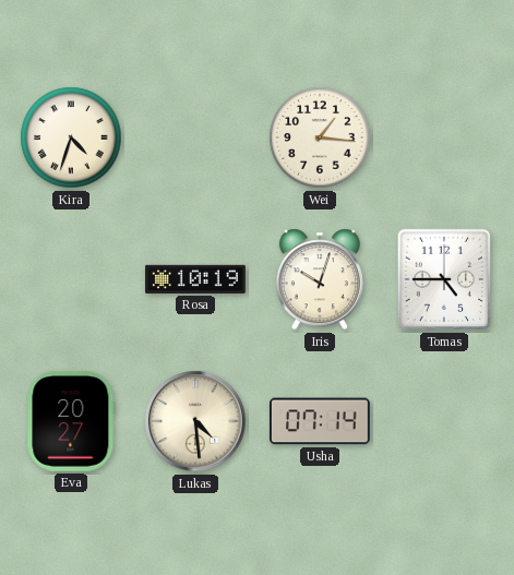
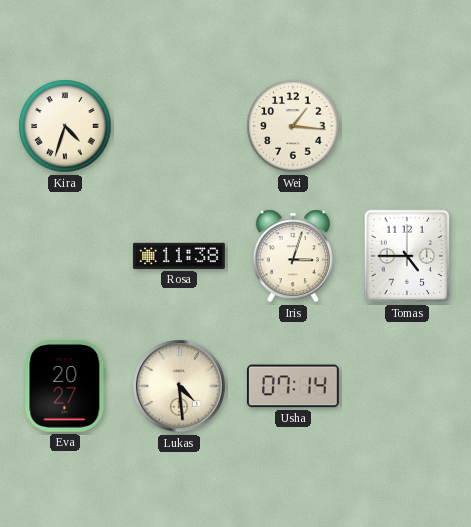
Rosa: 10:19 -> 11:38
Iris: 10:03 -> 3:03
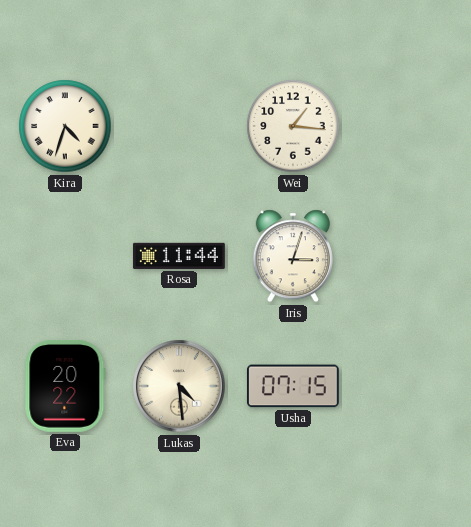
Rosa: 11:38 -> 11:44
Tomas: 4:45 -> none
Eva: 20:27 -> 20:22
Usha: 07:14 -> 07:15
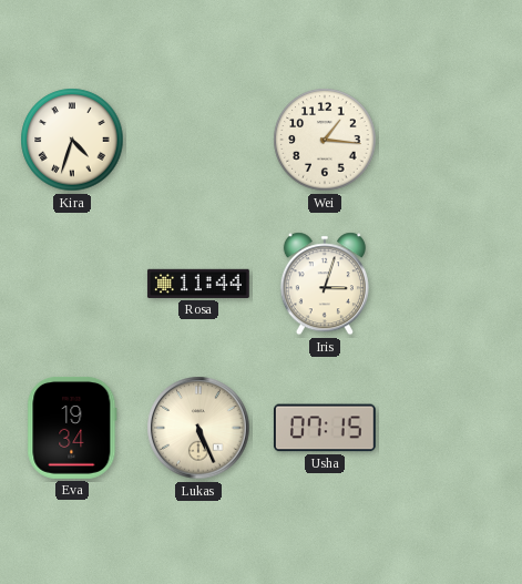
Eva: 20:22 -> 19:34
Lukas: 4:29 -> 5:26
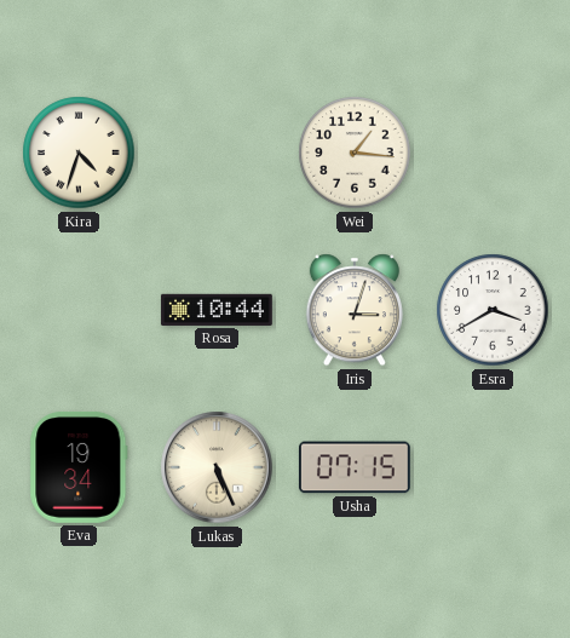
Rosa: 11:44 -> 10:44
Esra: none -> 3:40
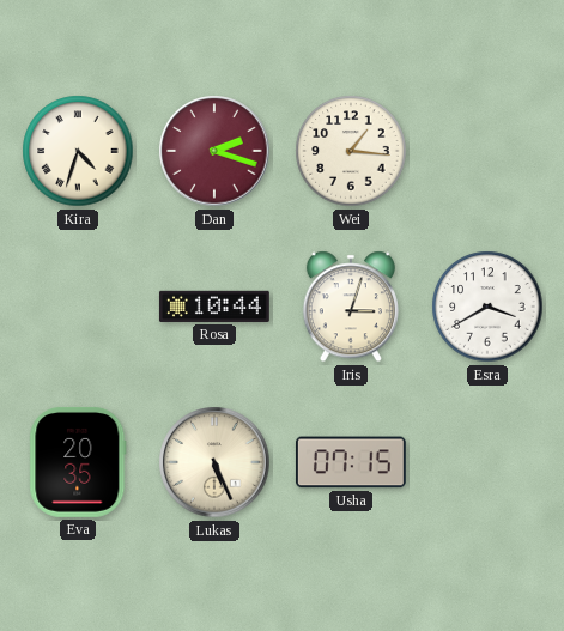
Dan: none -> 2:18
Eva: 19:34 -> 20:35
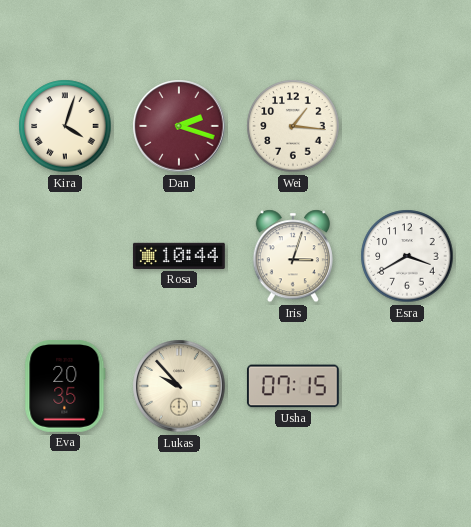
Kira: 4:33 -> 4:03
Lukas: 5:26 -> 9:53
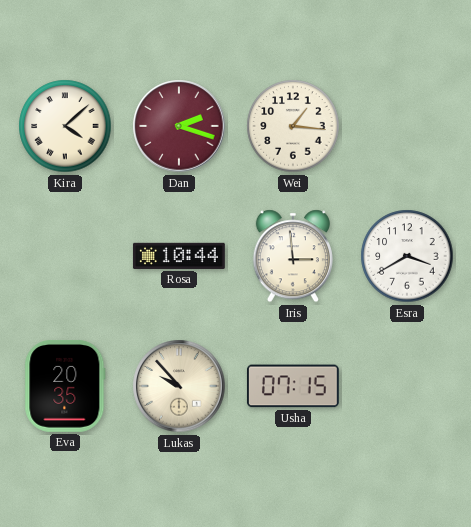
Kira: 4:03 -> 4:08
Iris: 3:03 -> 2:59
